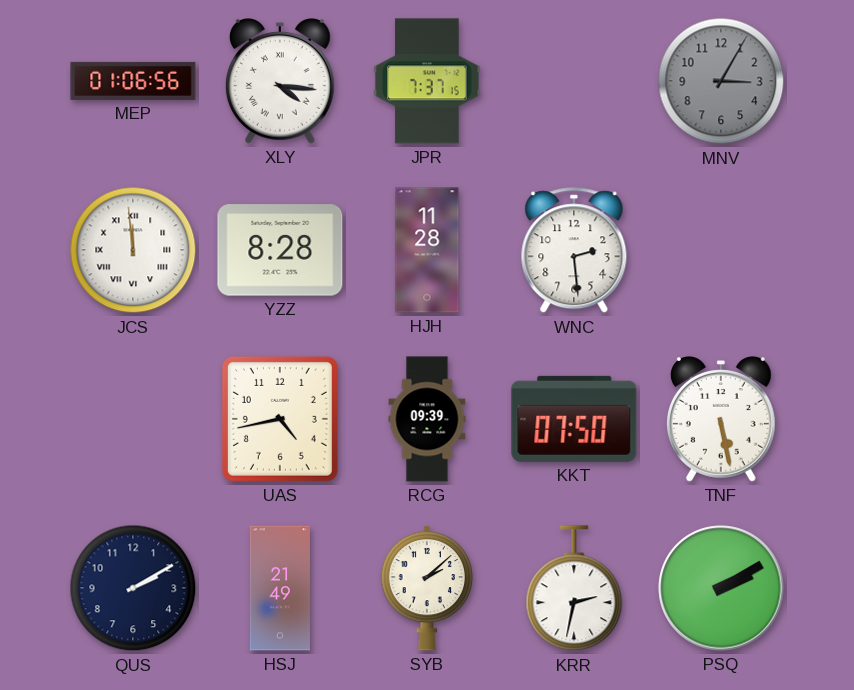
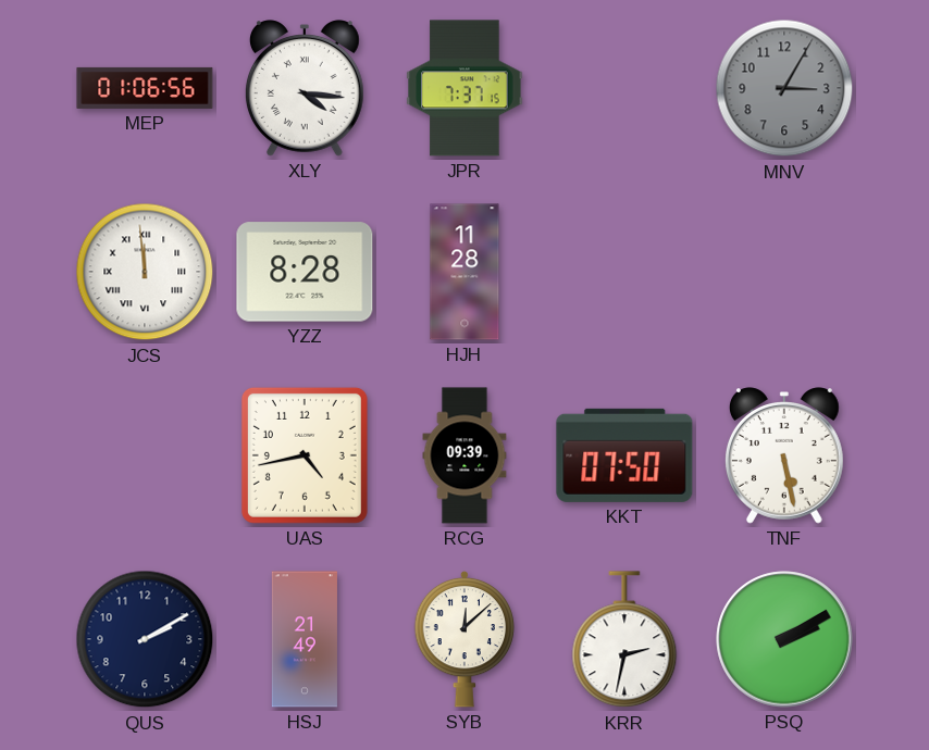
WNC: 2:29 -> none
SYB: 2:08 -> 12:08
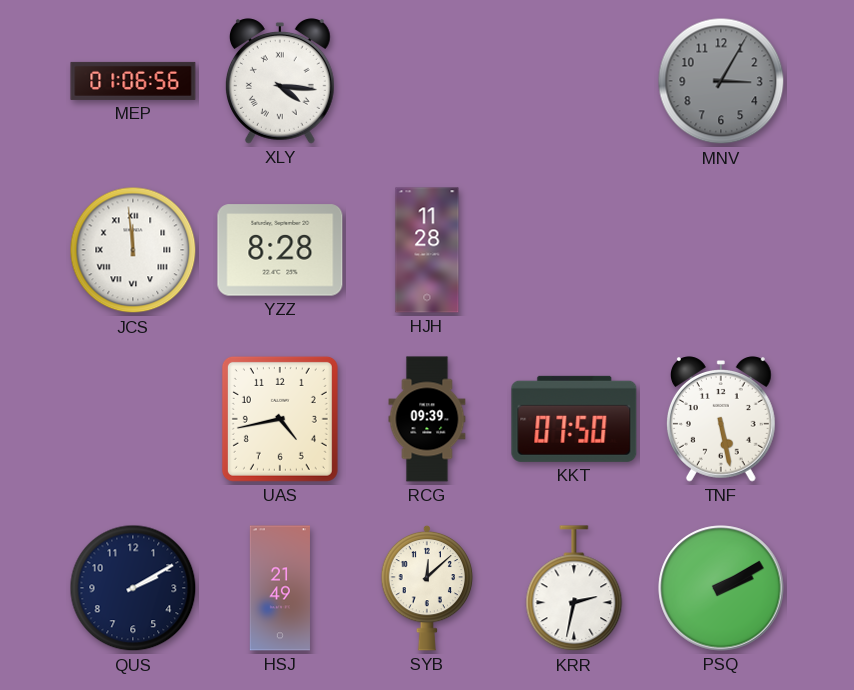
JPR: 7:37 -> none
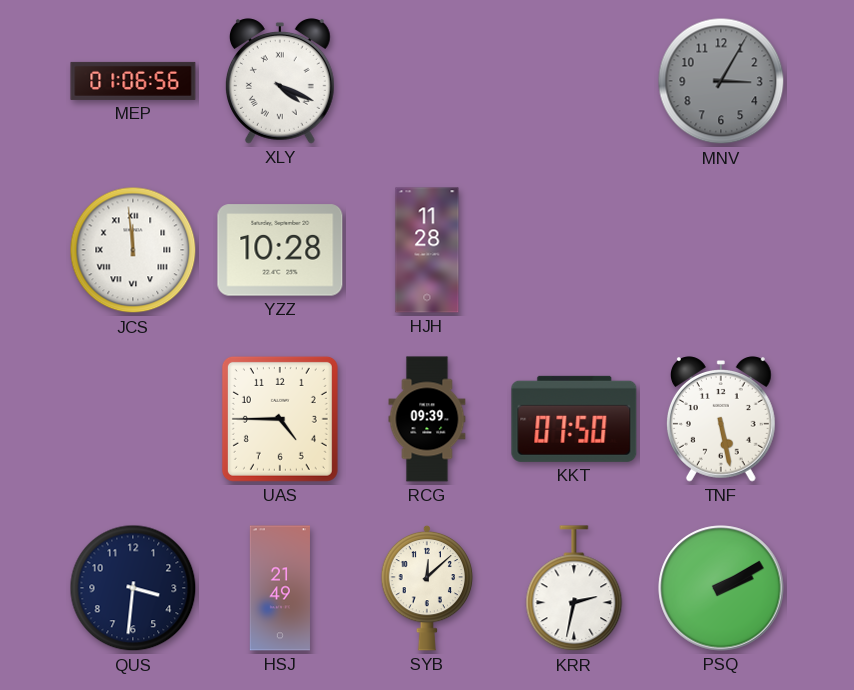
XLY: 4:16 -> 4:19
YZZ: 8:28 -> 10:28
UAS: 4:43 -> 4:45
QUS: 2:10 -> 3:31
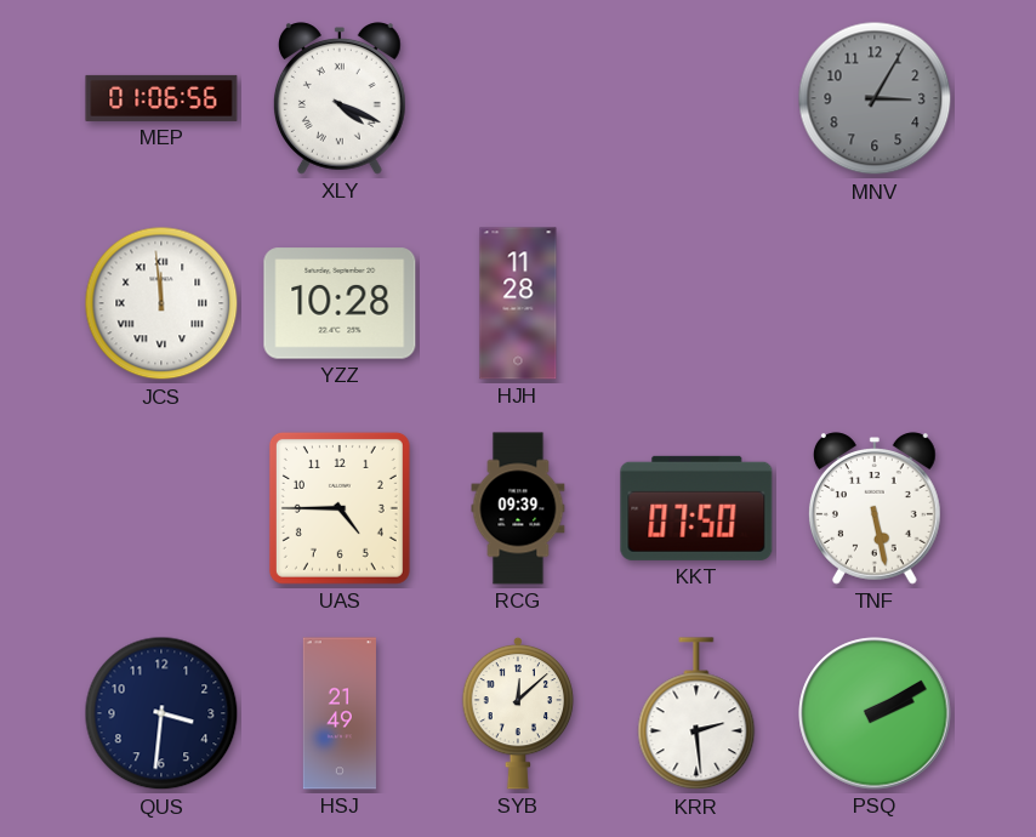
KRR: 2:32 -> 2:29
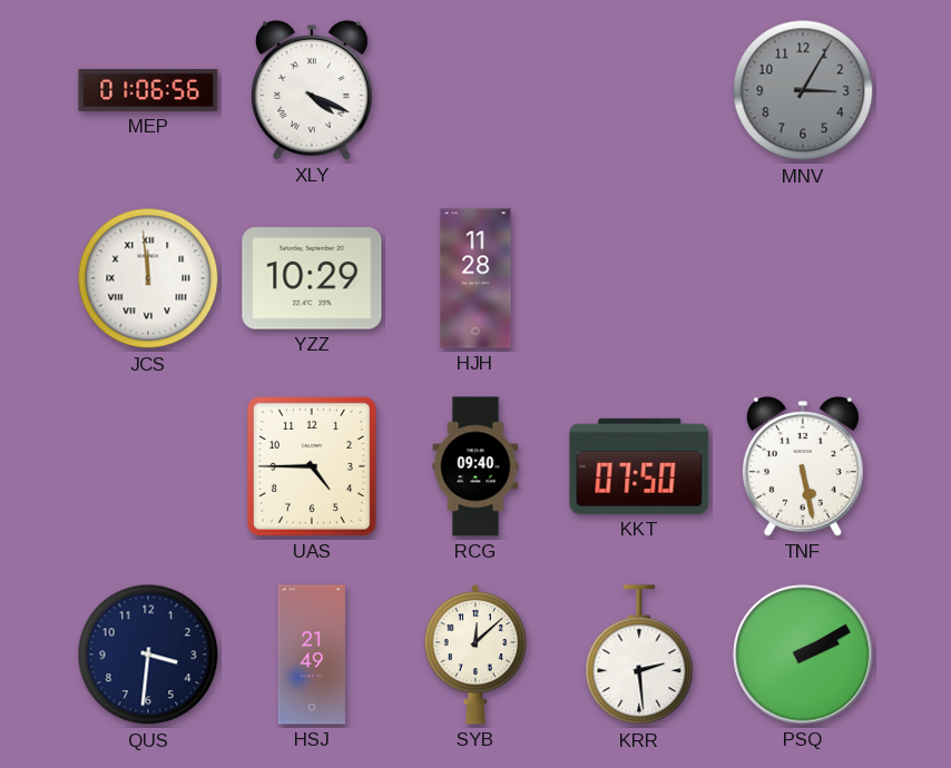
YZZ: 10:28 -> 10:29
RCG: 09:39 -> 09:40
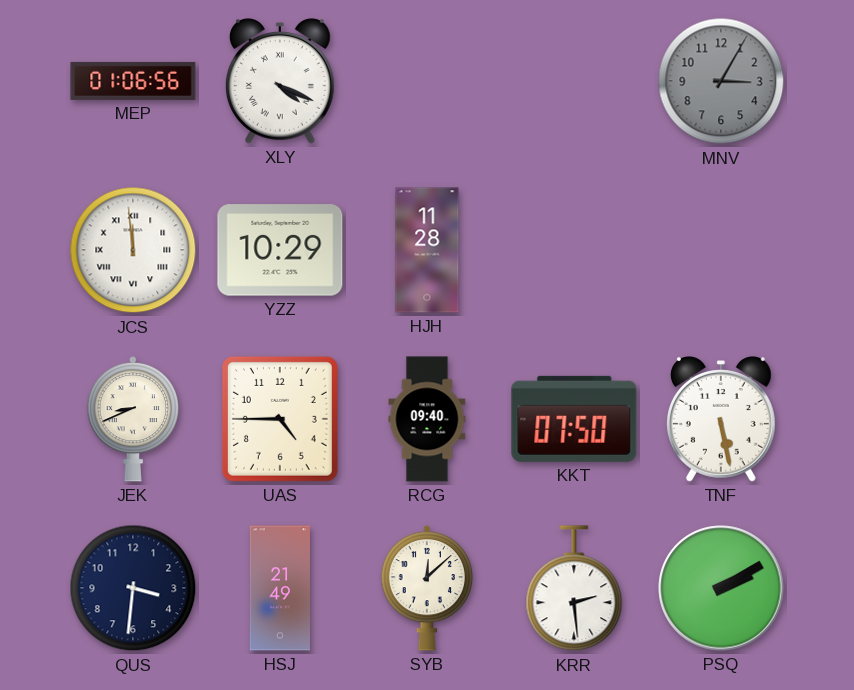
JEK: none -> 8:41
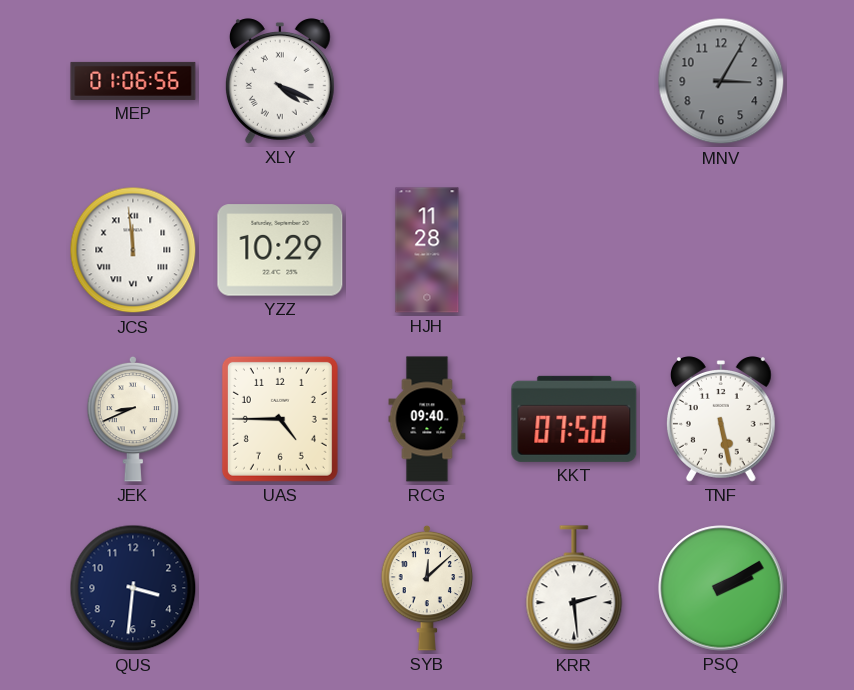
HSJ: 21:49 -> none
